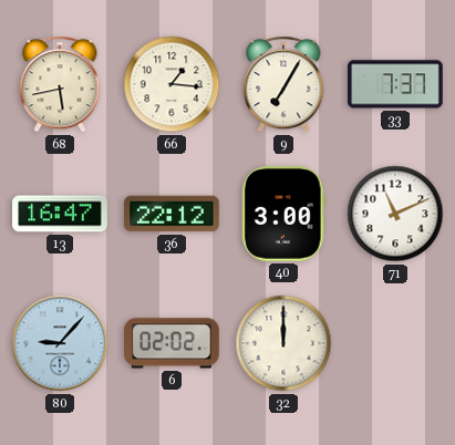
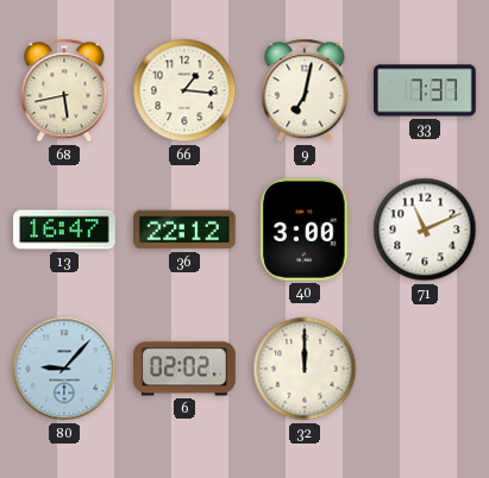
9: 7:05 -> 7:02
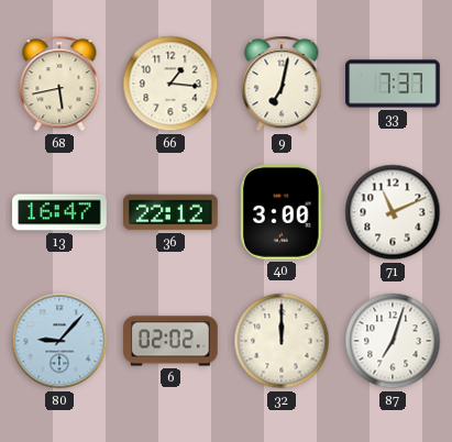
87: none -> 7:03
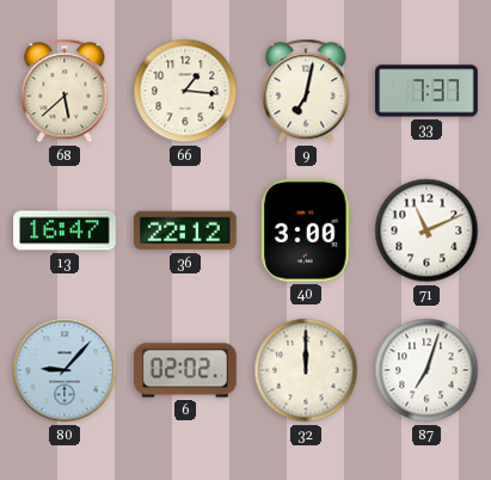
68: 5:43 -> 5:38
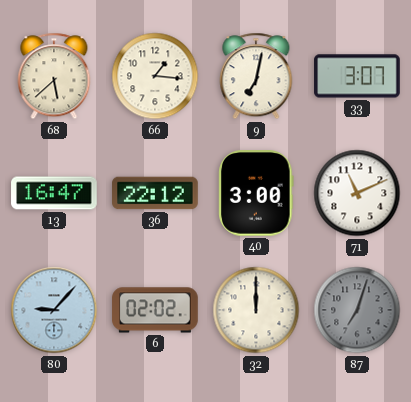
33: 7:37 -> 3:07
87 dial: white -> grey
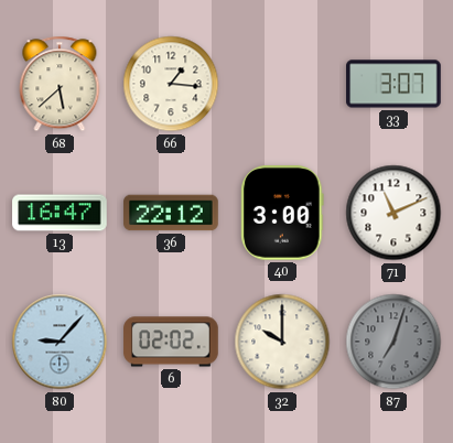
9: 7:02 -> none
32: 12:00 -> 10:00
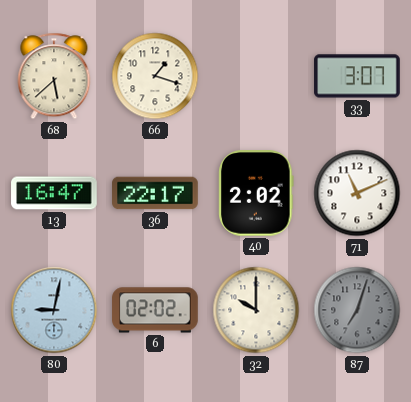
66: 1:16 -> 1:18
36: 22:12 -> 22:17
40: 3:00 -> 2:02
80: 9:07 -> 9:02
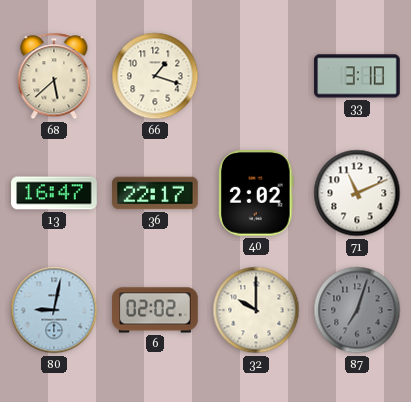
33: 3:07 -> 3:10
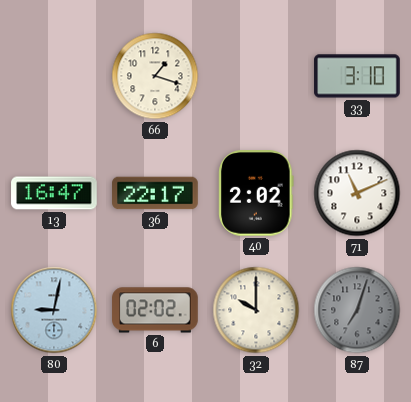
68: 5:38 -> none
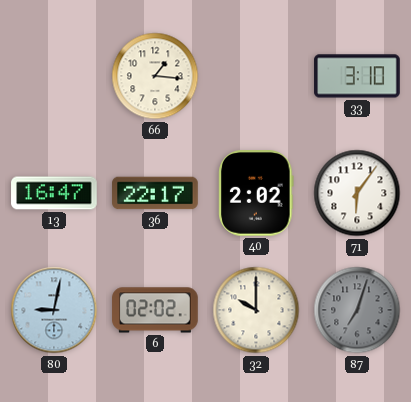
66: 1:18 -> 1:16
71: 11:11 -> 6:06
